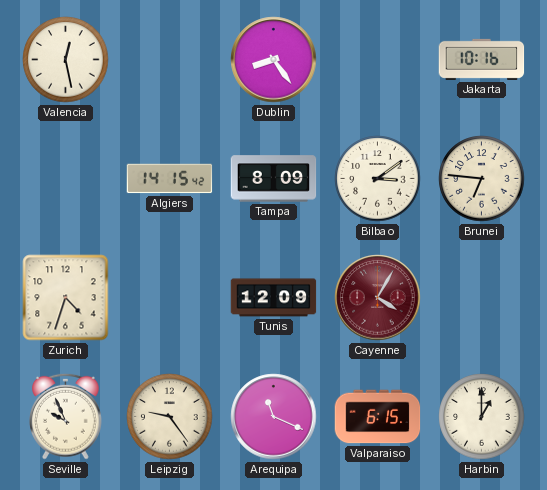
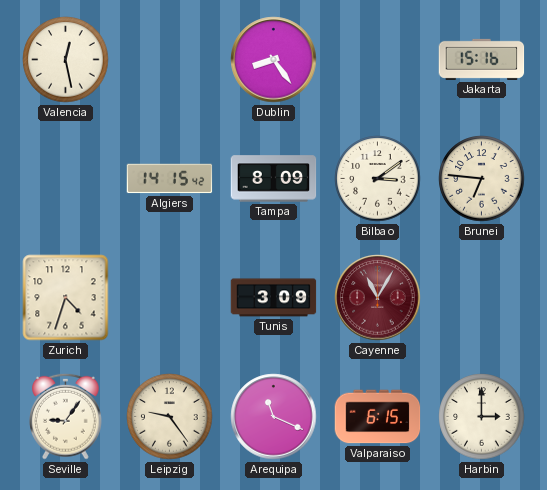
Jakarta: 10:16 -> 15:16
Tunis: 12:09 -> 3:09
Cayenne: 4:05 -> 11:05
Seville: 9:56 -> 9:06
Harbin: 1:00 -> 3:00
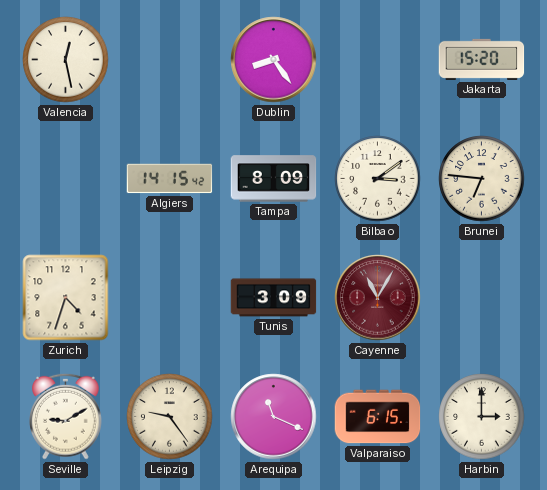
Jakarta: 15:16 -> 15:20
Seville: 9:06 -> 9:10
